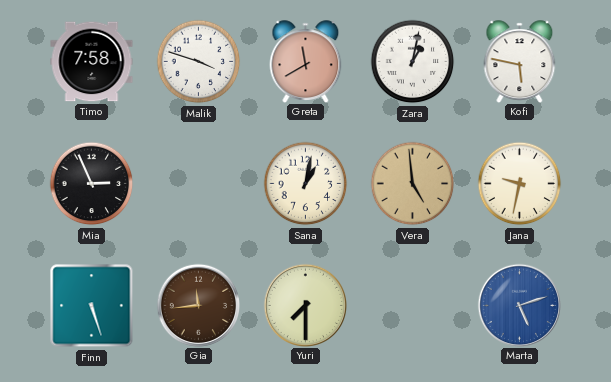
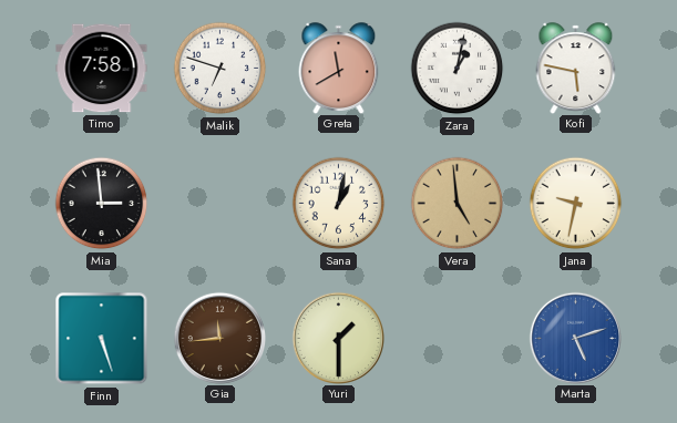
Malik: 3:48 -> 6:48
Mia: 2:56 -> 2:59
Yuri: 7:30 -> 1:30
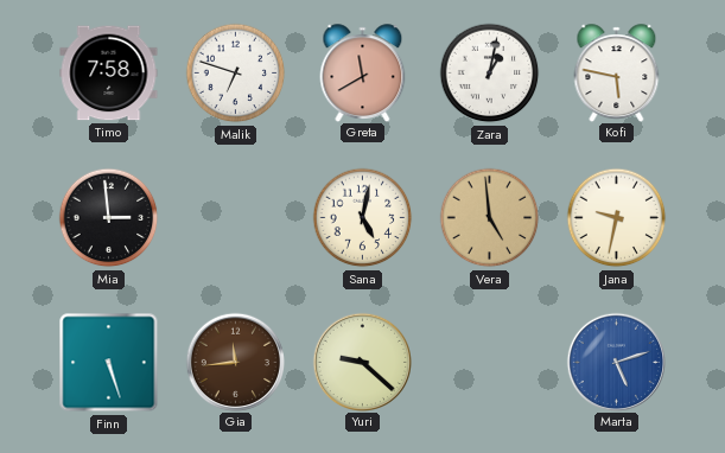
Sana: 1:02 -> 5:02
Yuri: 1:30 -> 9:22
